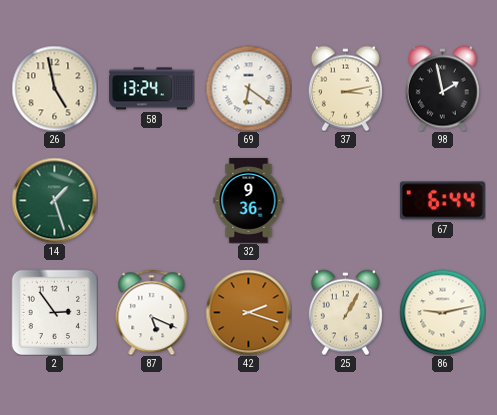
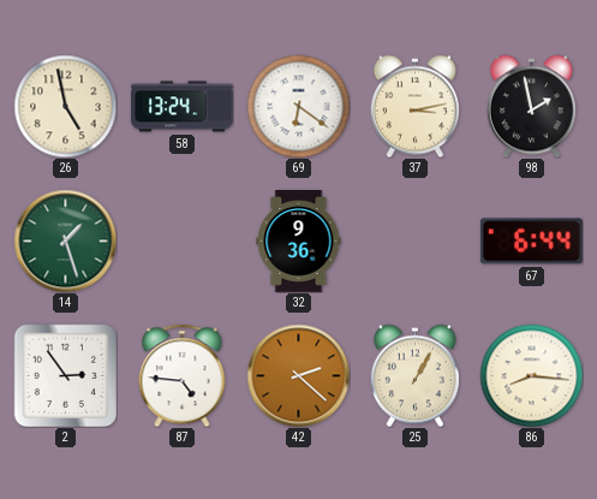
87: 5:19 -> 4:46
42: 2:18 -> 2:22
86: 9:13 -> 8:16
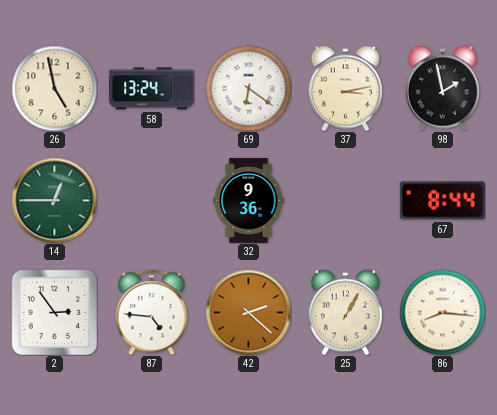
14: 1:27 -> 12:45
67: 6:44 -> 8:44
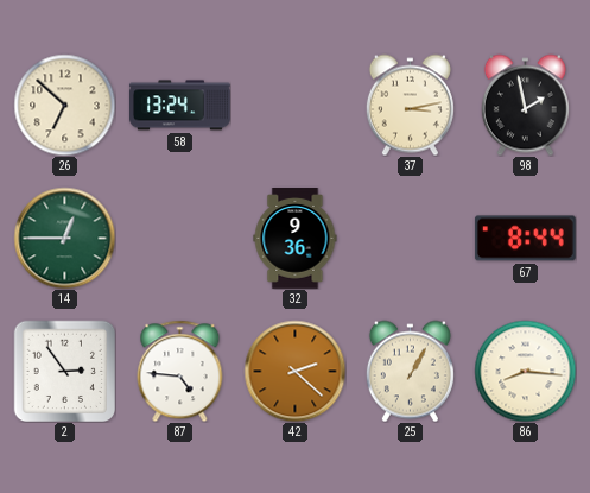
26: 4:58 -> 6:52
69: 6:21 -> none
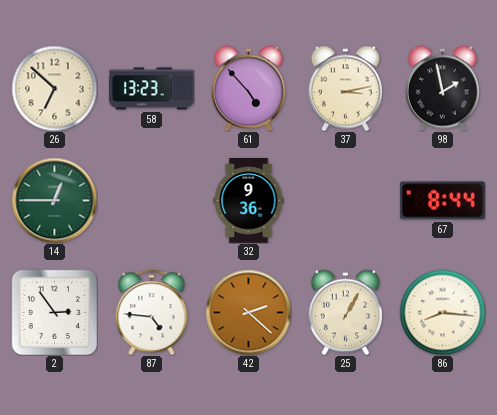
58: 13:24 -> 13:23
61: none -> 4:53
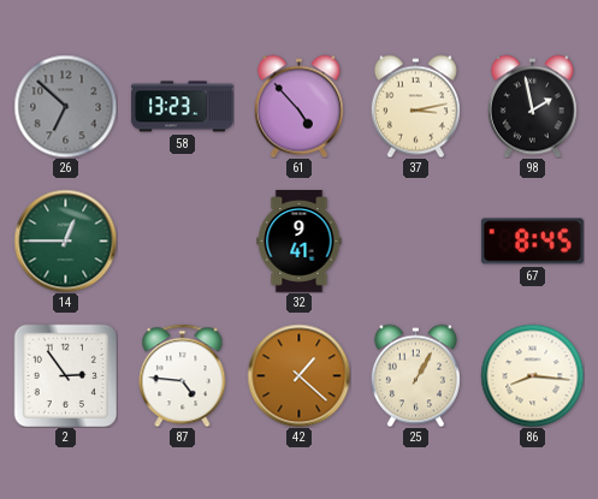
26 dial: cream -> grey
32: 9:36 -> 9:41
67: 8:44 -> 8:45
42: 2:22 -> 1:22
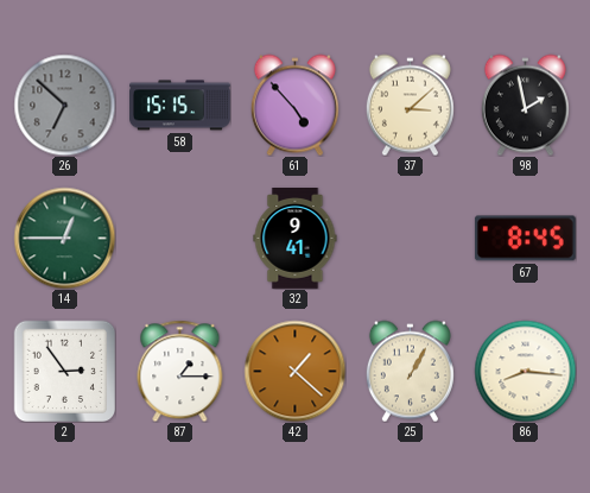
58: 13:23 -> 15:15
37: 3:13 -> 3:08
87: 4:46 -> 1:15
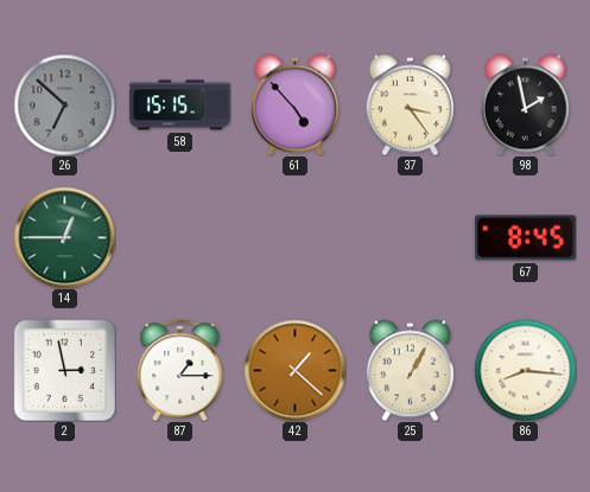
37: 3:08 -> 3:24
32: 9:41 -> none
2: 2:54 -> 2:58
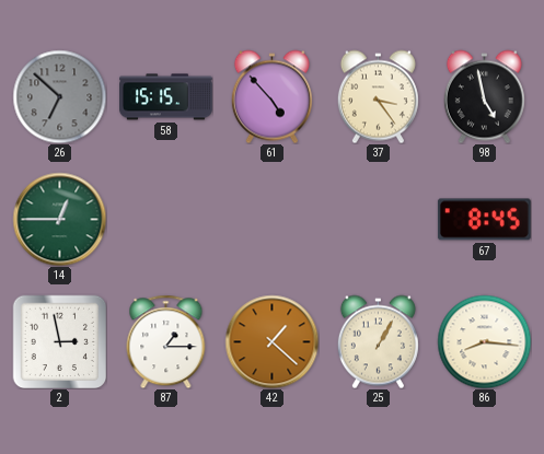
98: 1:58 -> 4:58
